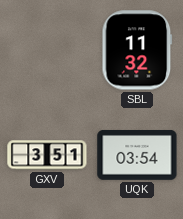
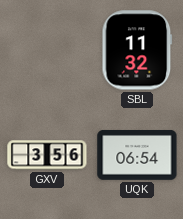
GXV: 3:51 -> 3:56
UQK: 03:54 -> 06:54
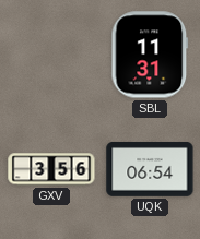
SBL: 11:32 -> 11:31
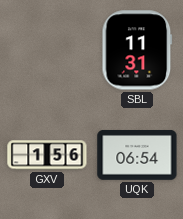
GXV: 3:56 -> 1:56
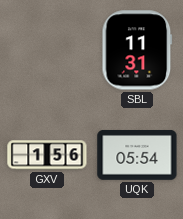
UQK: 06:54 -> 05:54
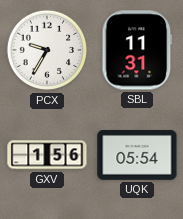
PCX: none -> 9:35
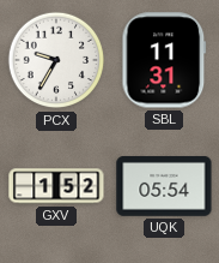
GXV: 1:56 -> 1:52
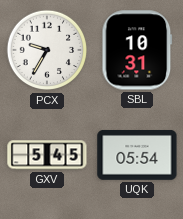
SBL: 11:31 -> 10:31
GXV: 1:52 -> 5:45
